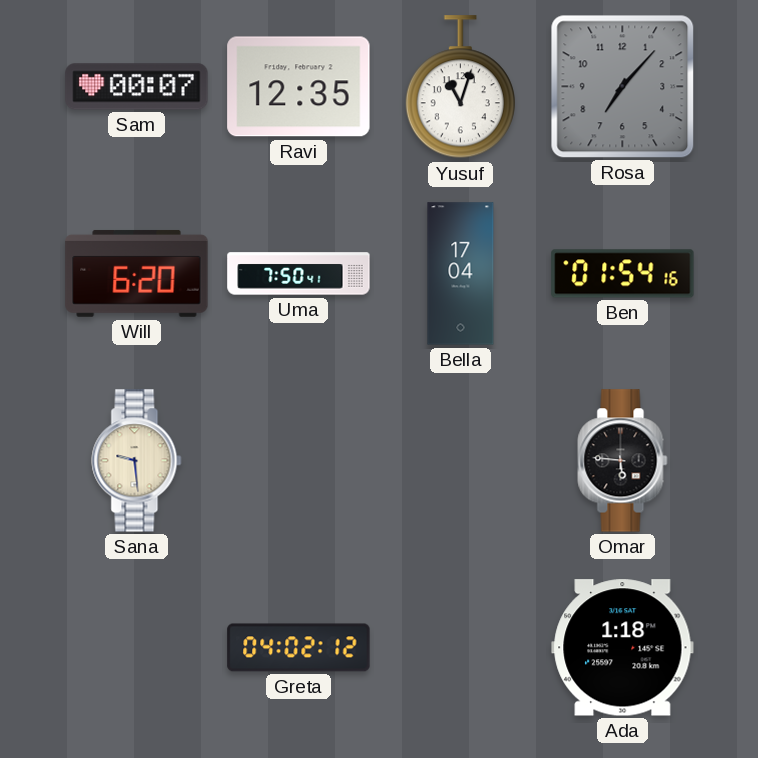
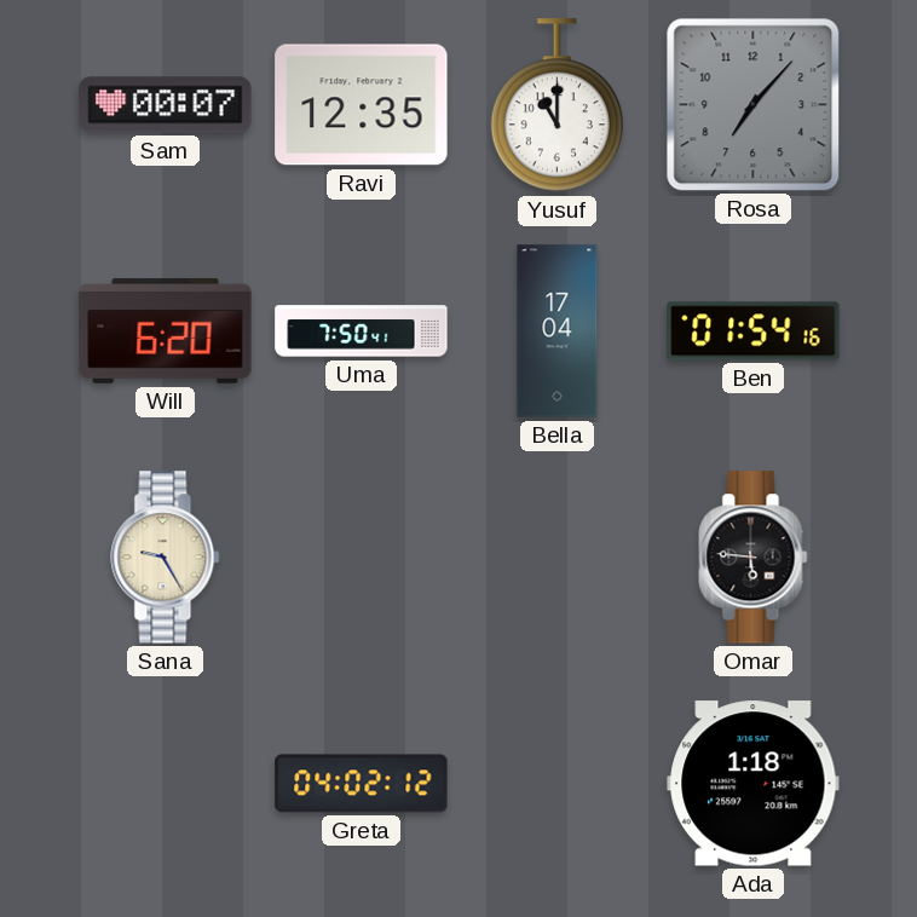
Yusuf: 11:03 -> 11:00
Sana: 9:29 -> 9:25
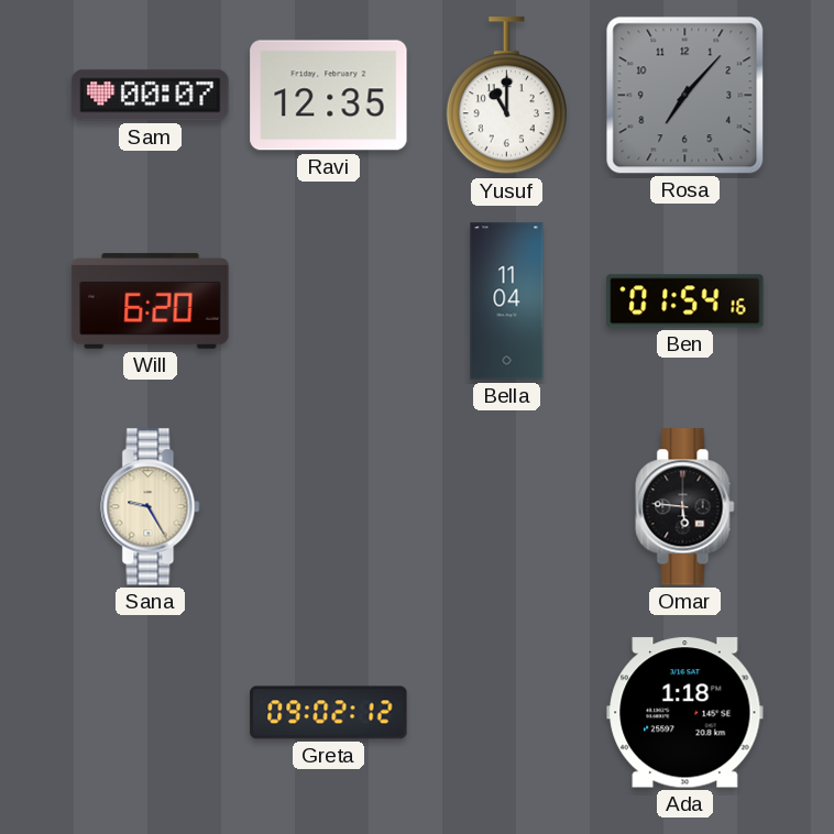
Uma: 7:50 -> none
Bella: 17:04 -> 11:04
Greta: 04:02 -> 09:02
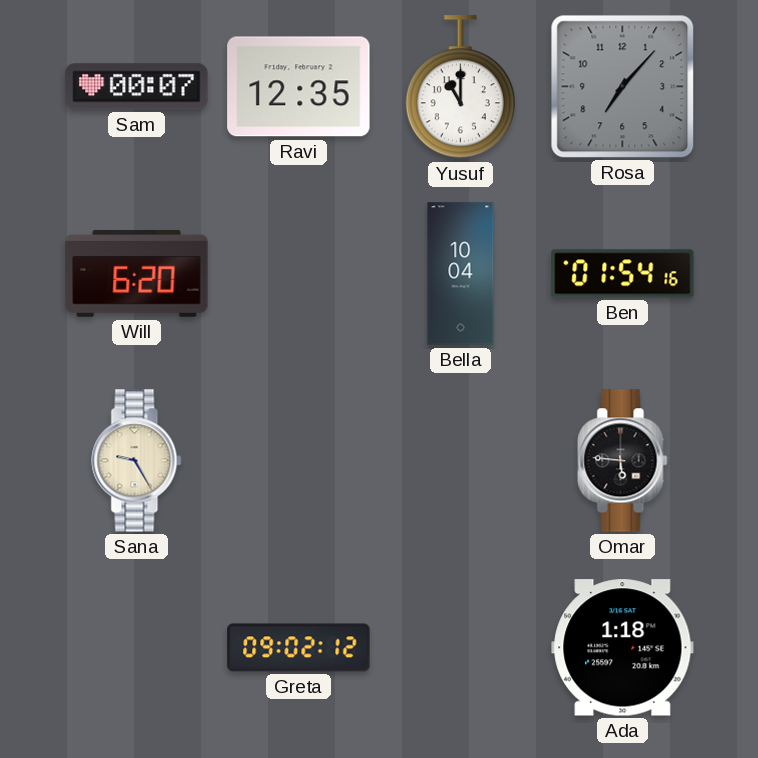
Bella: 11:04 -> 10:04
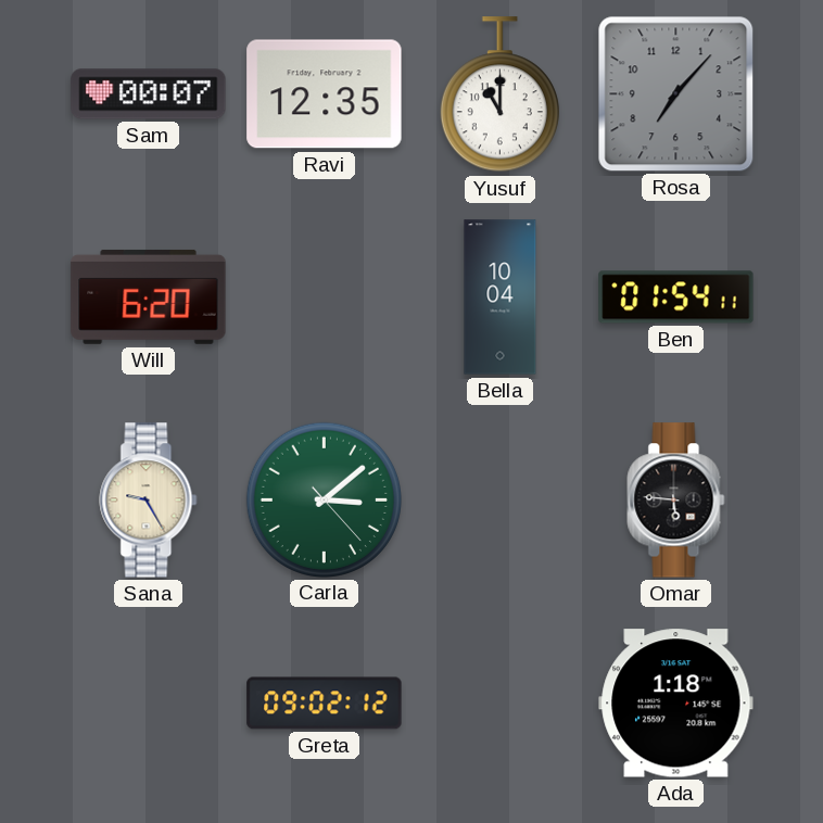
Ben: 01:54:16 -> 01:54:11
Carla: none -> 3:08
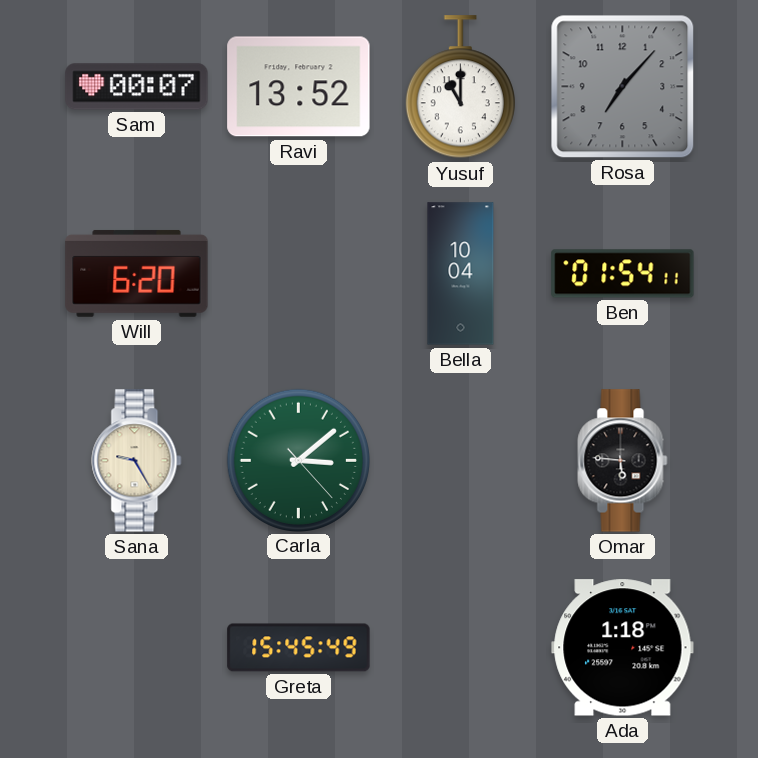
Ravi: 12:35 -> 13:52
Greta: 09:02 -> 15:45
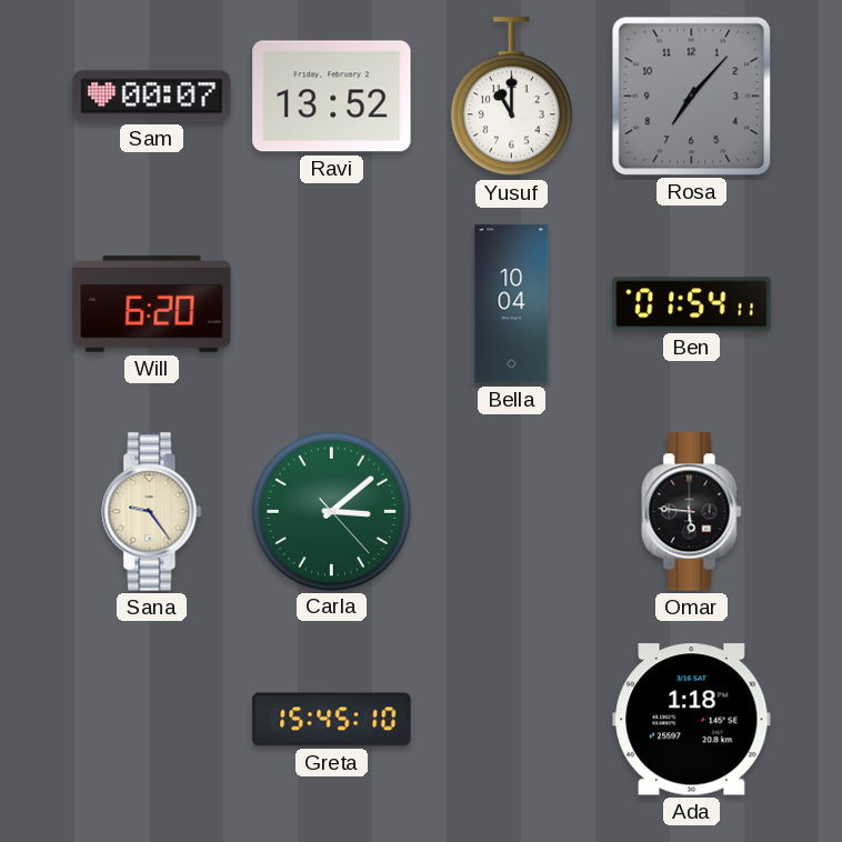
Sana: 9:25 -> 9:24
Greta: 15:45:49 -> 15:45:10
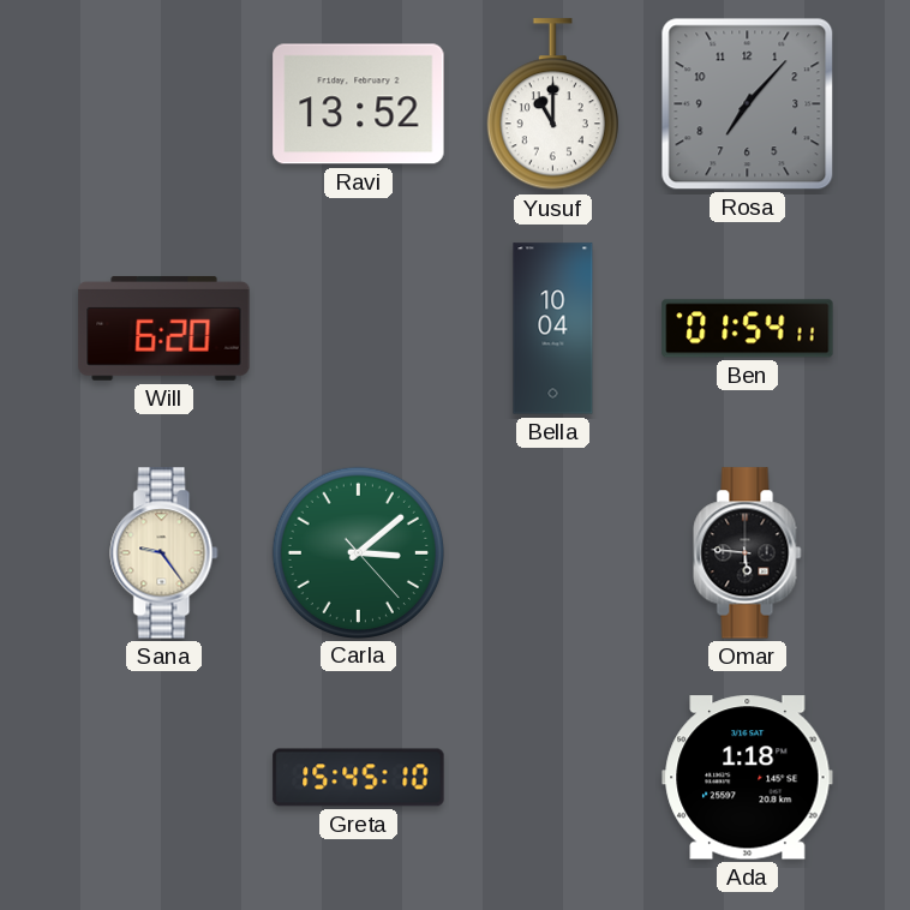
Sam: 00:07 -> none
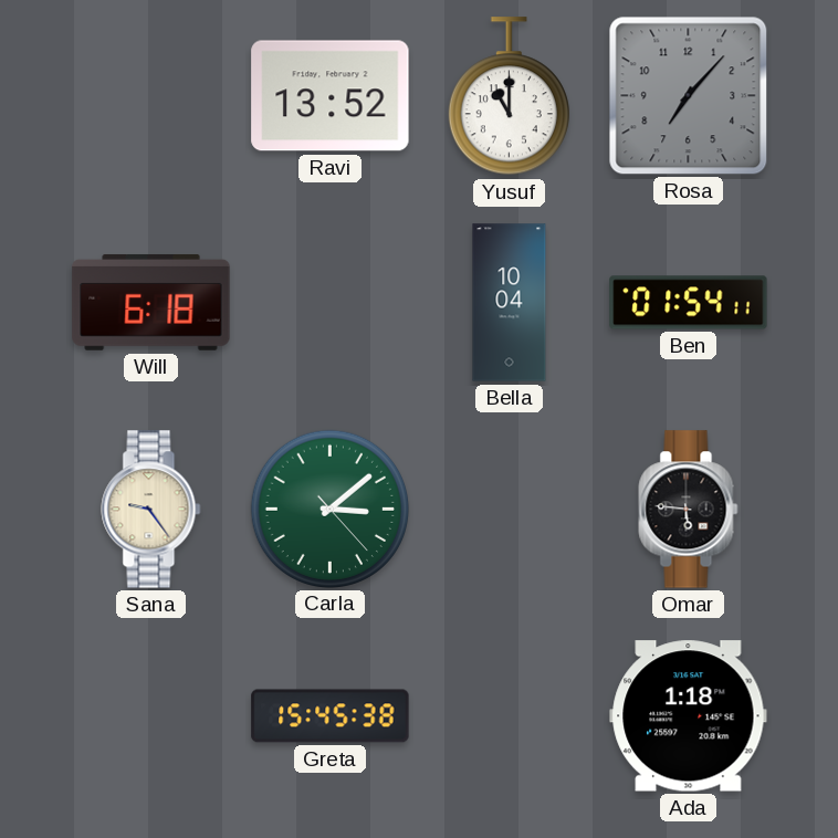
Will: 6:20 -> 6:18
Greta: 15:45:10 -> 15:45:38
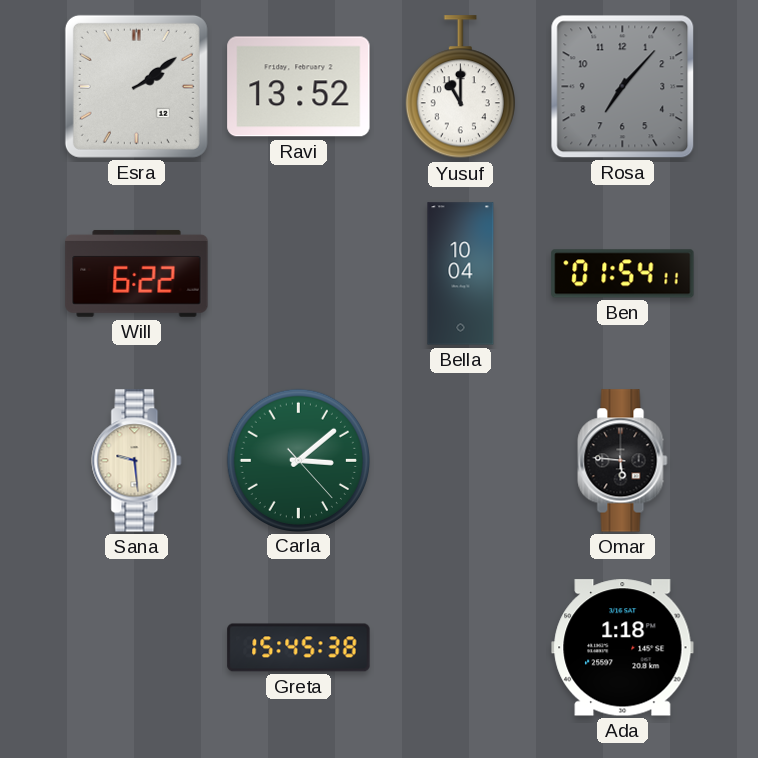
Esra: none -> 2:09
Will: 6:18 -> 6:22
Sana: 9:24 -> 9:29
